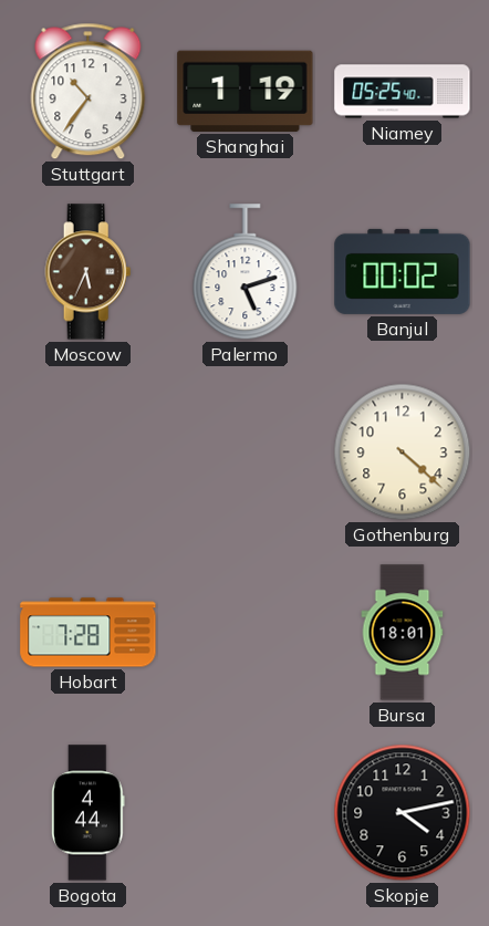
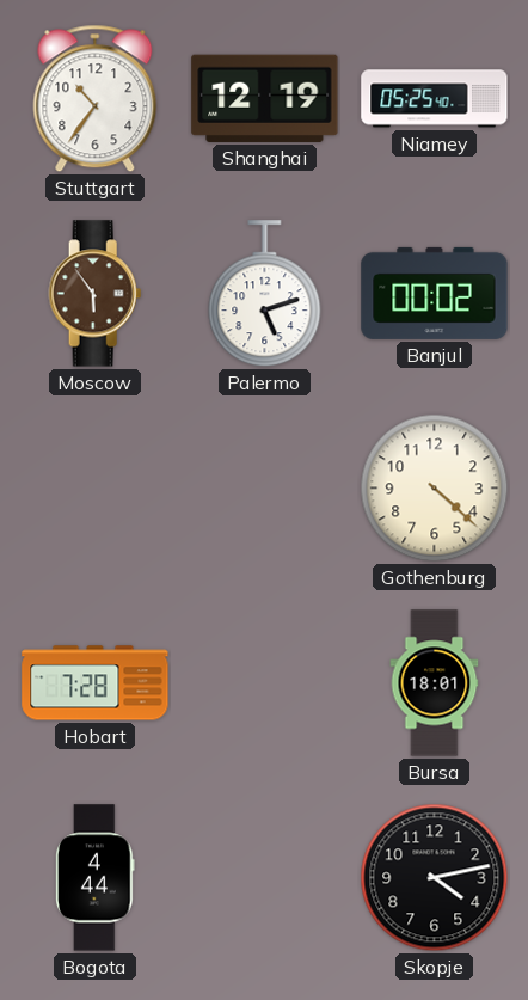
Shanghai: 1:19 -> 12:19
Moscow: 5:34 -> 5:54
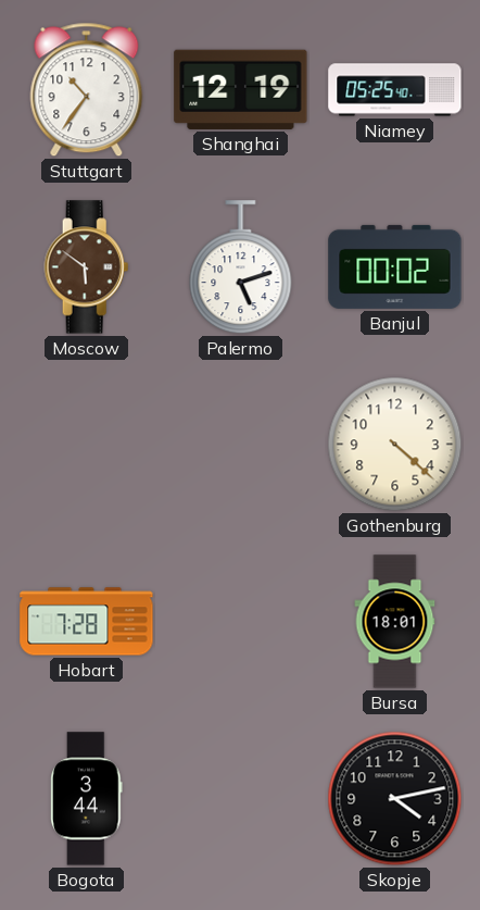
Moscow: 5:54 -> 5:51
Bogota: 4:44 -> 3:44
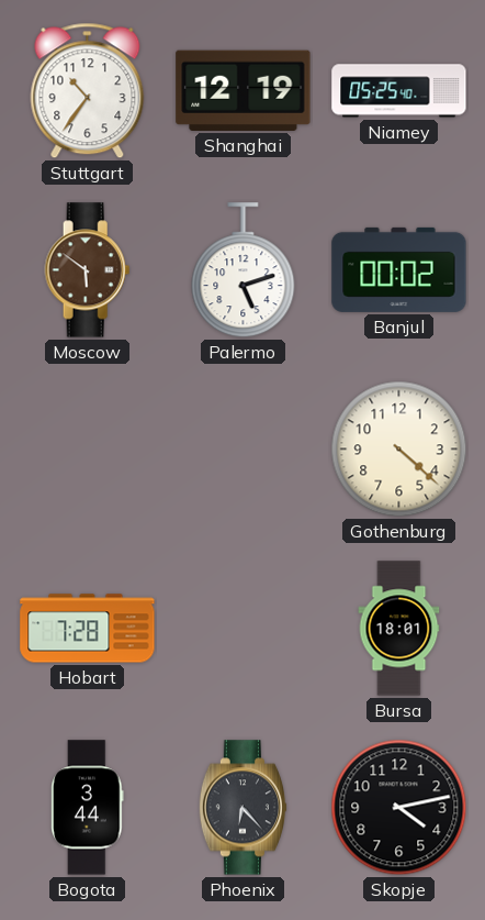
Phoenix: none -> 6:23
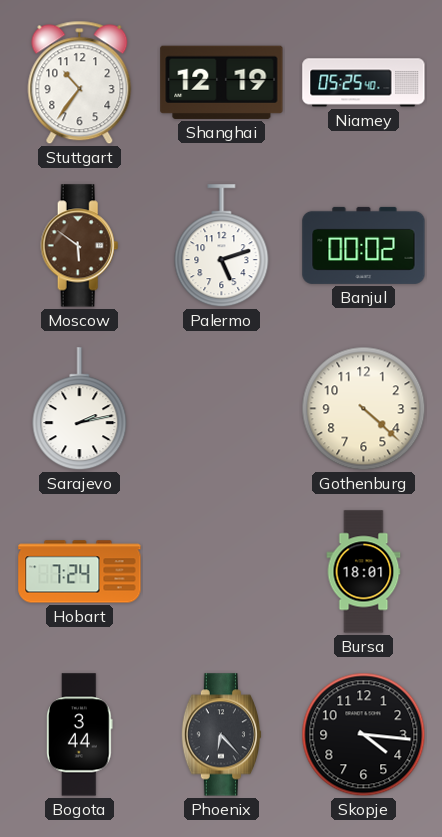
Sarajevo: none -> 2:13
Hobart: 7:28 -> 7:24
Skopje: 4:13 -> 4:16
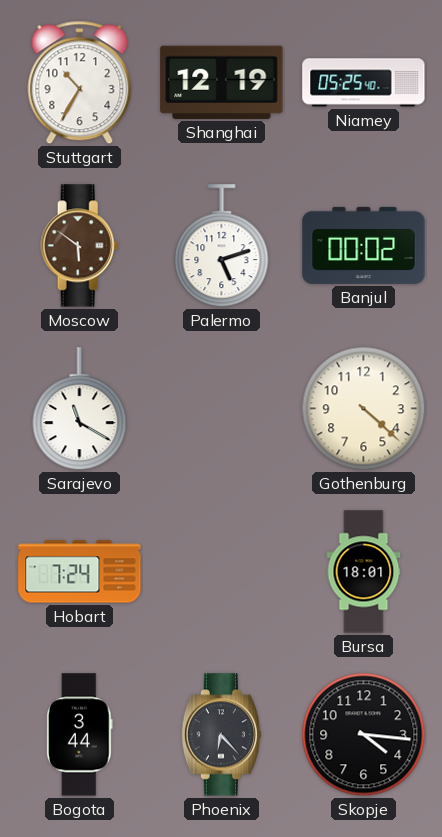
Stuttgart: 10:36 -> 10:35
Sarajevo: 2:13 -> 11:20
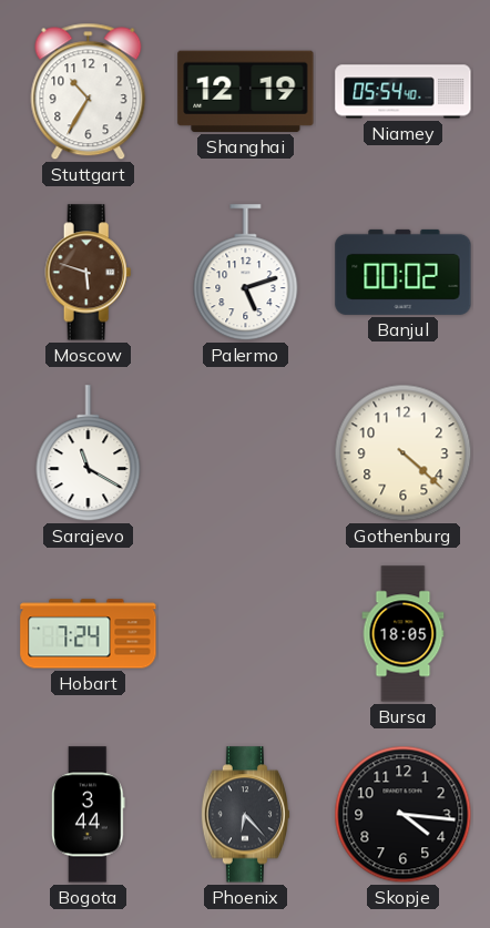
Niamey: 05:25 -> 05:54
Moscow: 5:51 -> 5:48
Bursa: 18:01 -> 18:05
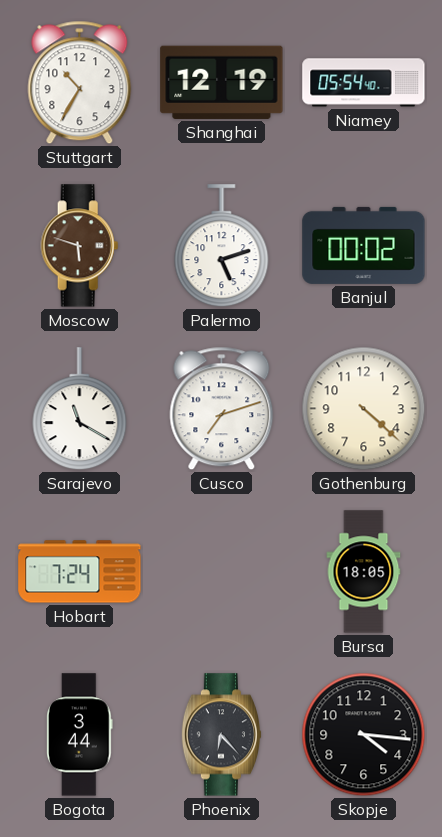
Cusco: none -> 7:12
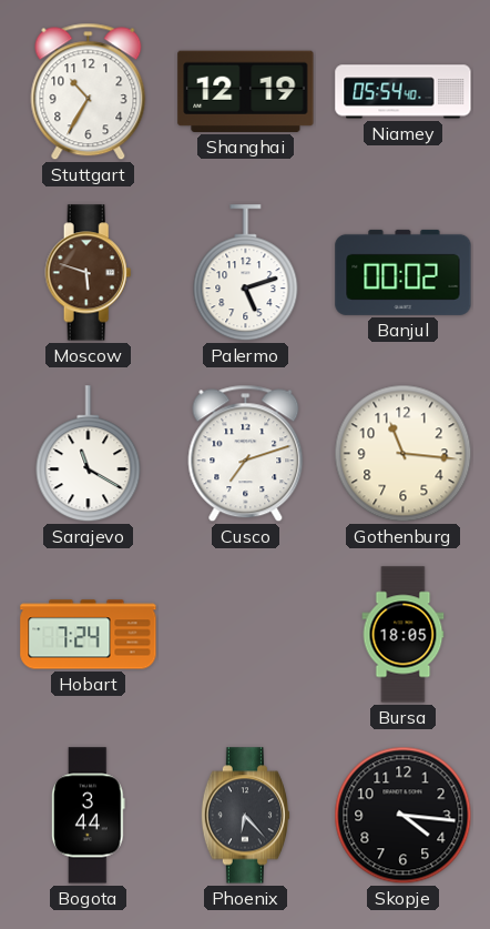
Gothenburg: 4:22 -> 11:16
